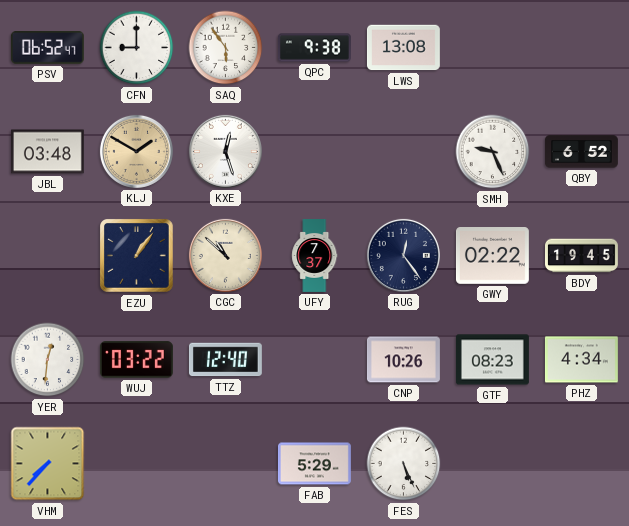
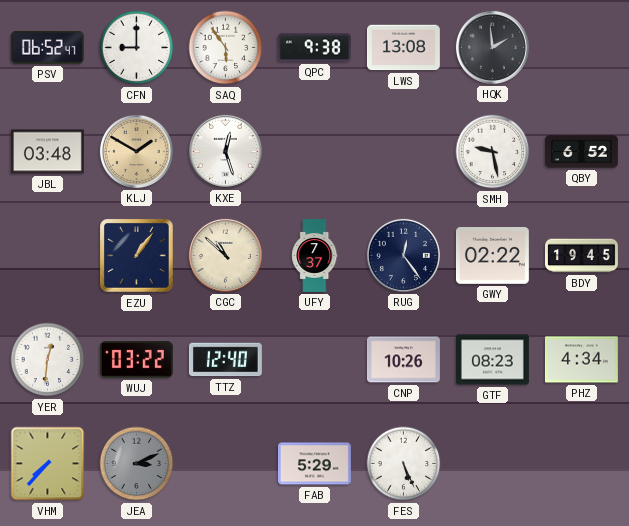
HQK: none -> 1:59
SMH: 9:26 -> 9:28
JEA: none -> 3:11
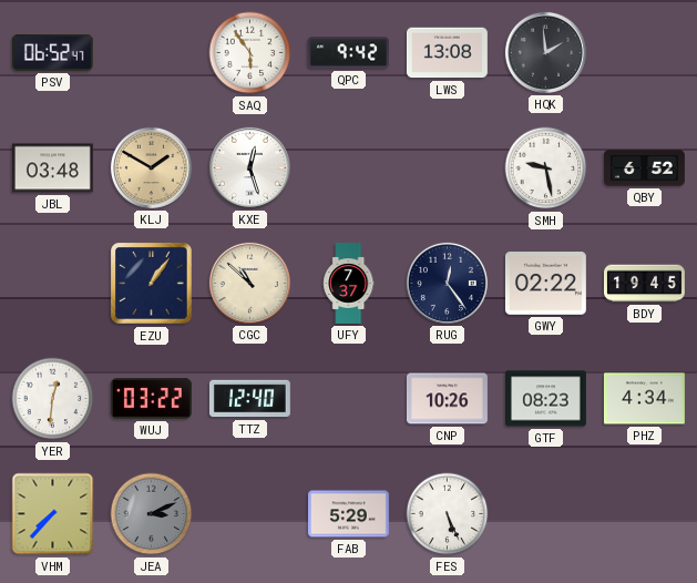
CFN: 9:00 -> none
QPC: 9:38 -> 9:42
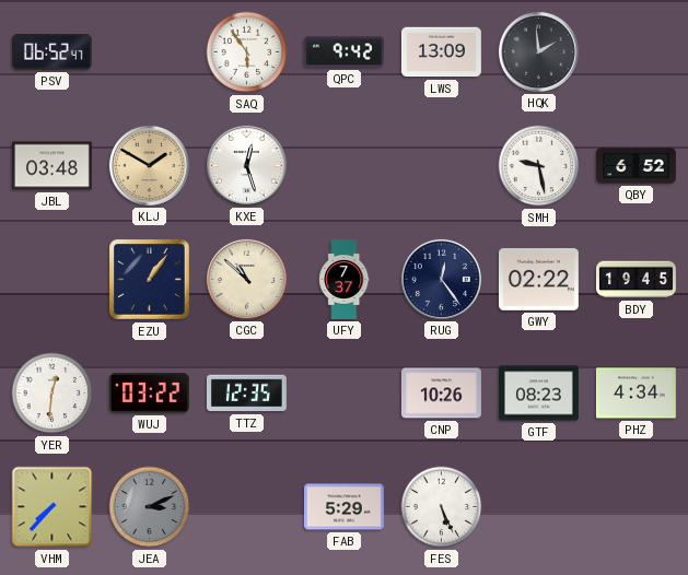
LWS: 13:08 -> 13:09
TTZ: 12:40 -> 12:35
